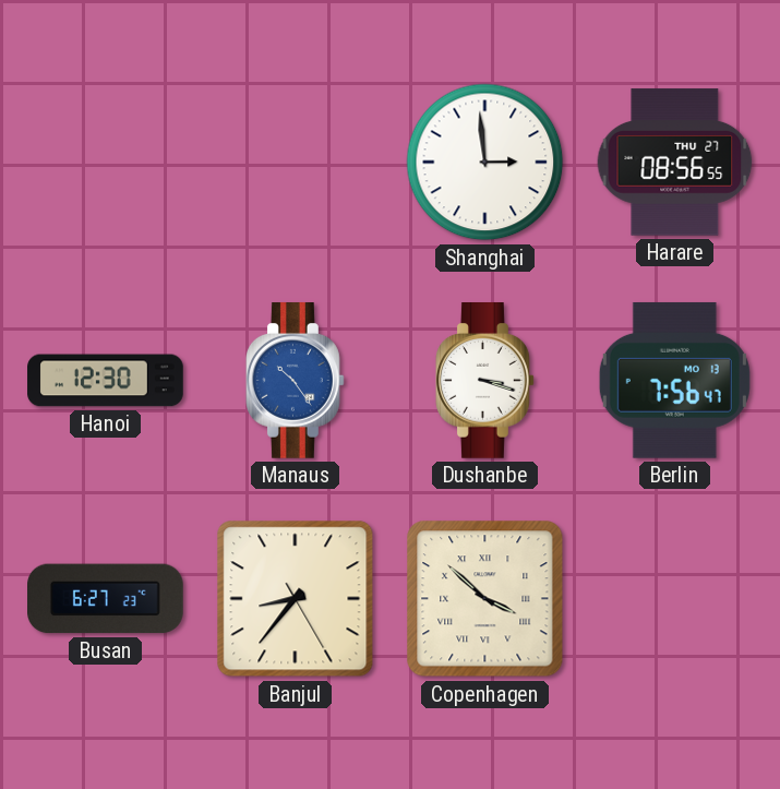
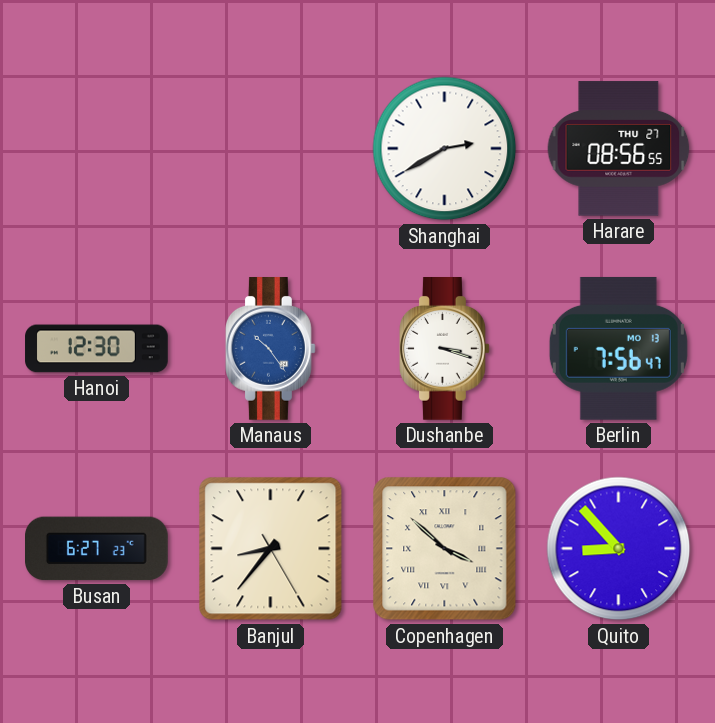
Shanghai: 2:59 -> 2:40
Quito: none -> 8:53
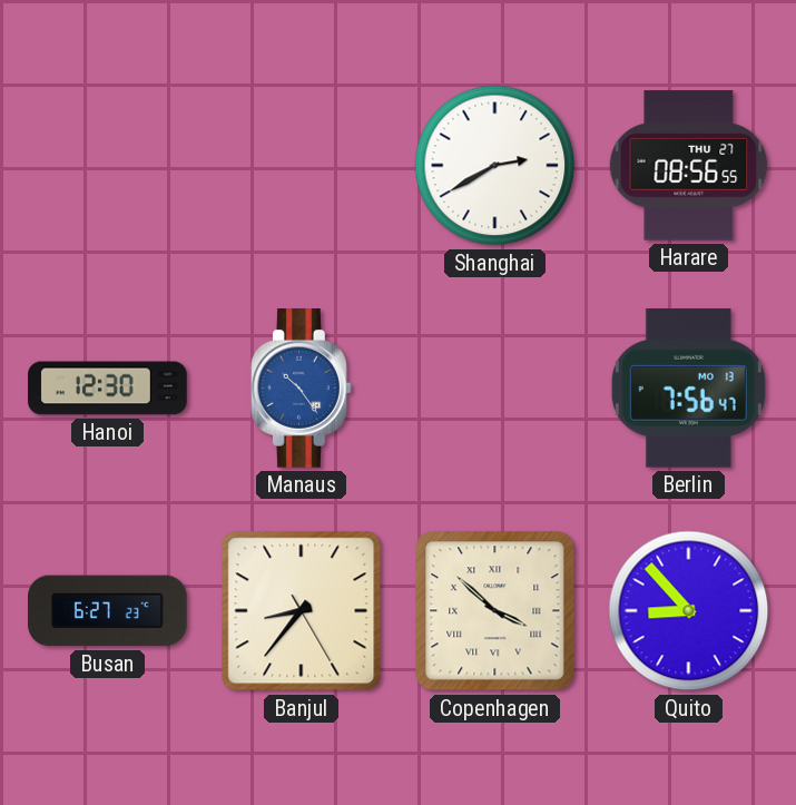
Dushanbe: 3:18 -> none
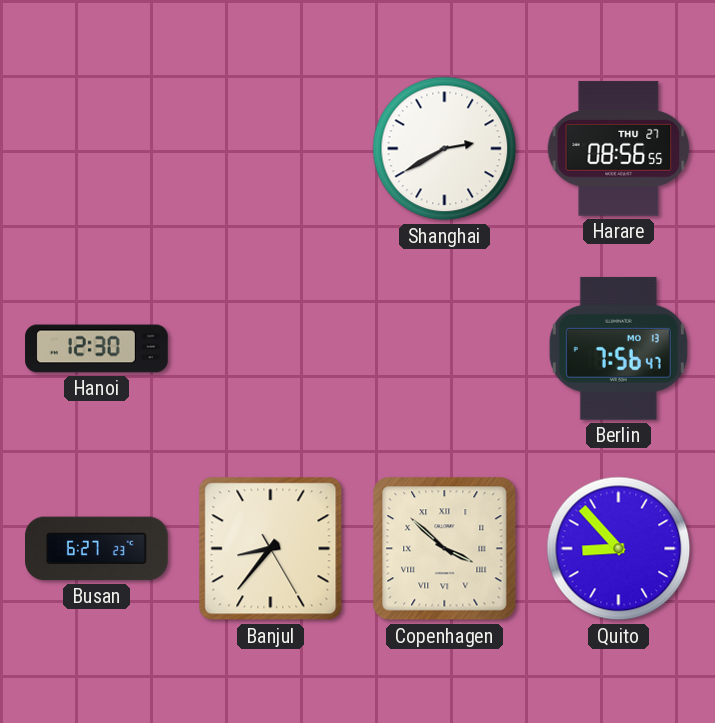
Manaus: 10:24 -> none
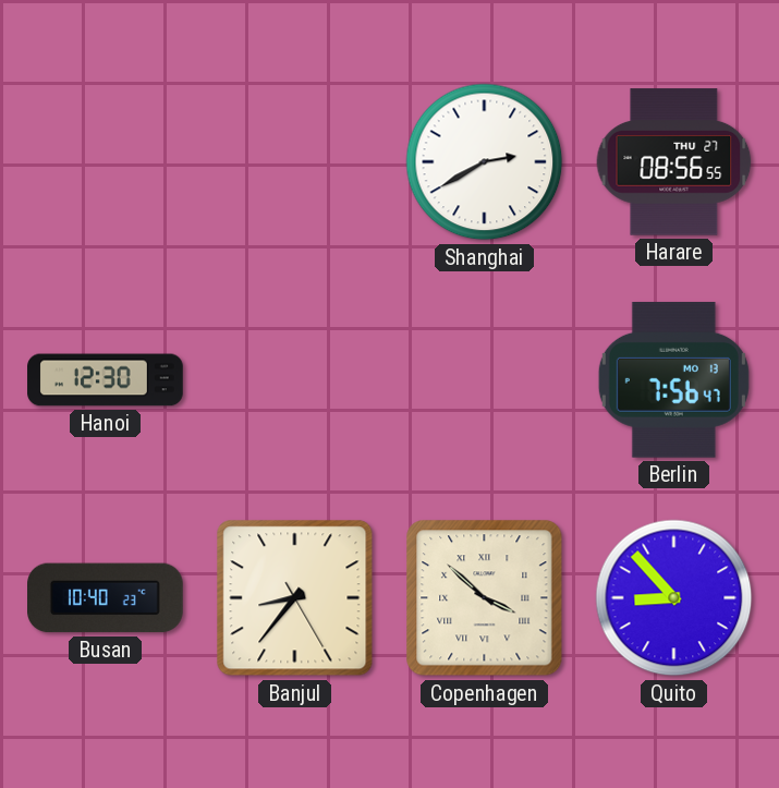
Busan: 6:27 -> 10:40
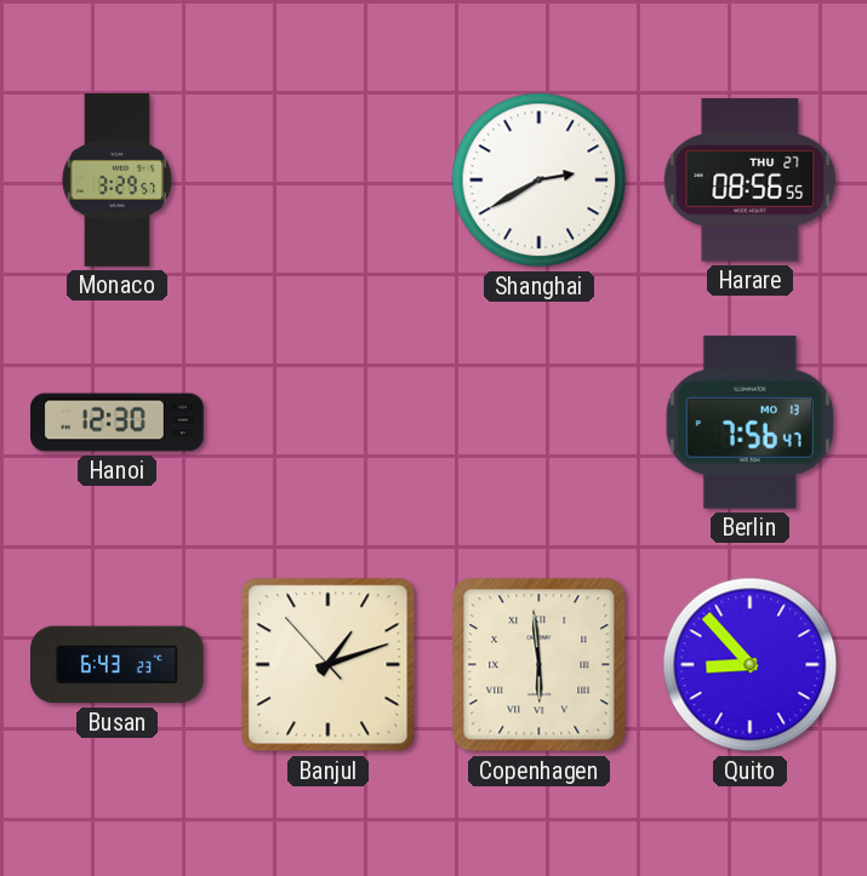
Monaco: none -> 3:29
Busan: 10:40 -> 6:43
Banjul: 8:36 -> 1:11
Copenhagen: 3:52 -> 5:59
